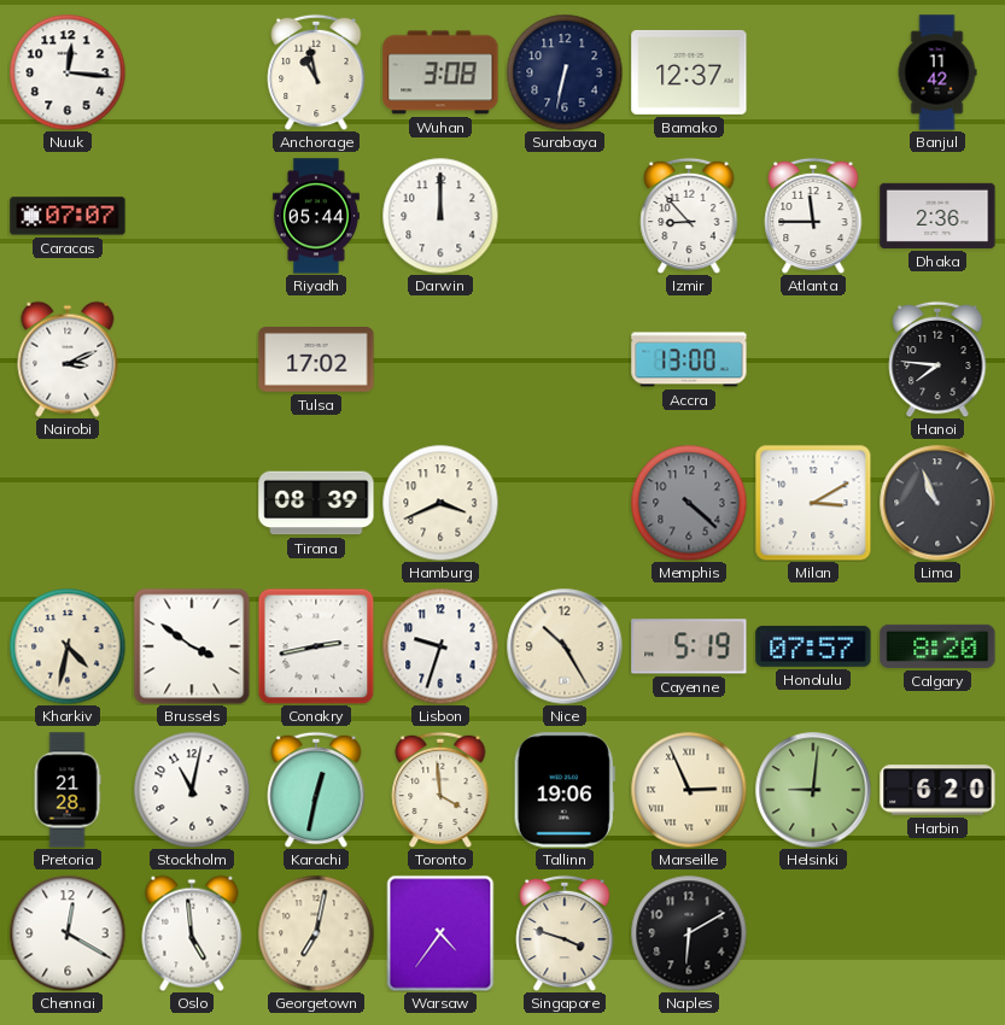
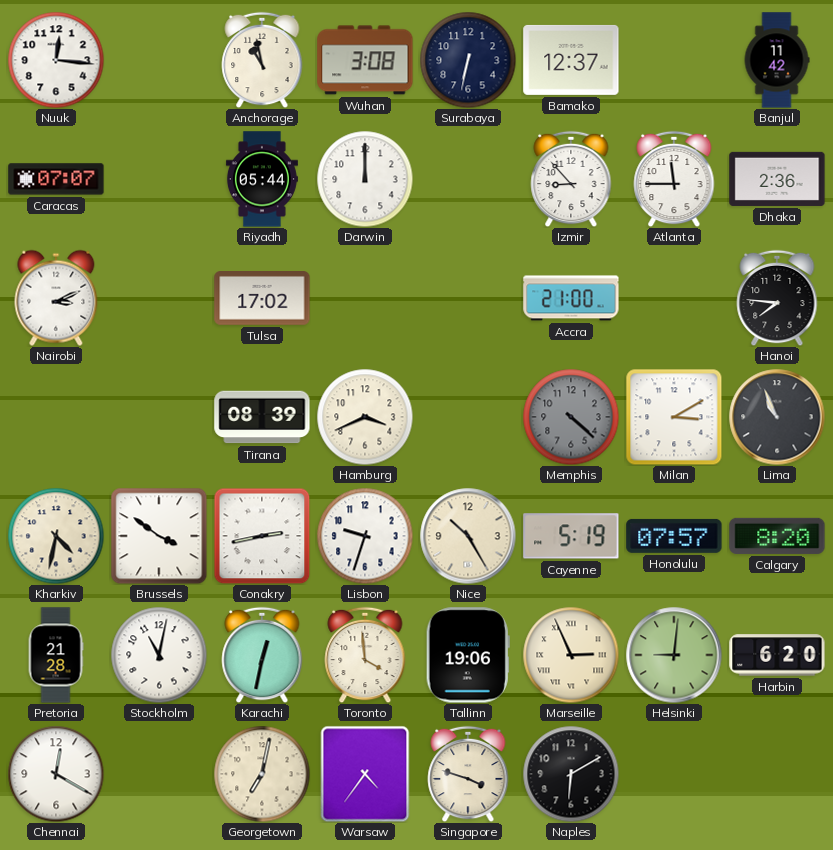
Accra: 13:00 -> 21:00
Oslo: 4:59 -> none
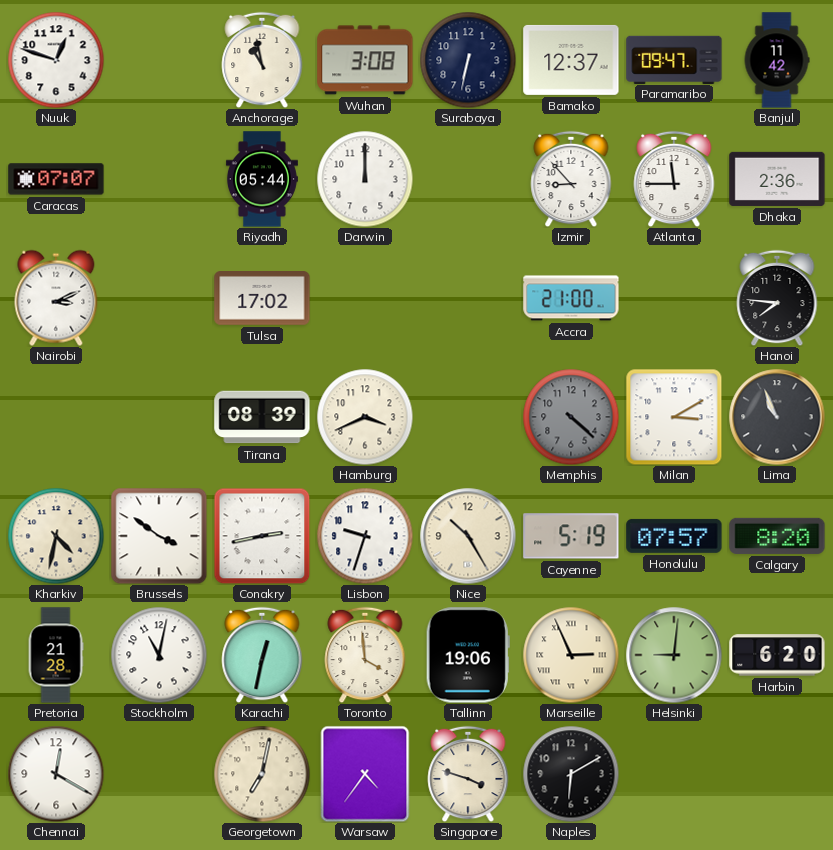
Nuuk: 12:16 -> 12:48
Paramaribo: none -> 09:47
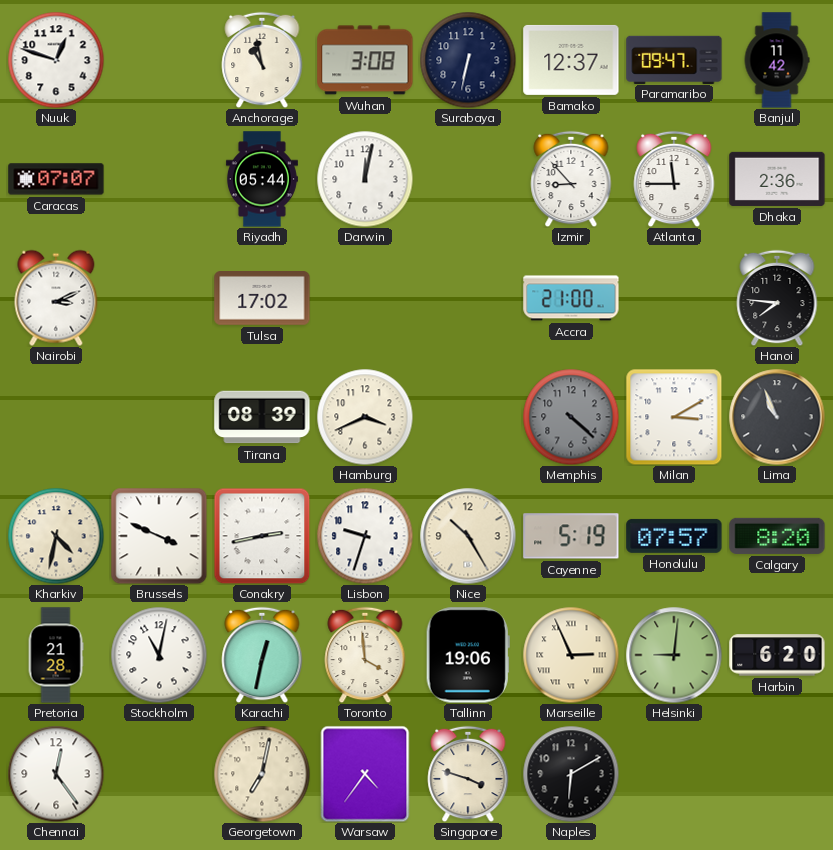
Darwin: 12:00 -> 12:02
Brussels: 3:51 -> 3:49
Chennai: 12:20 -> 12:24
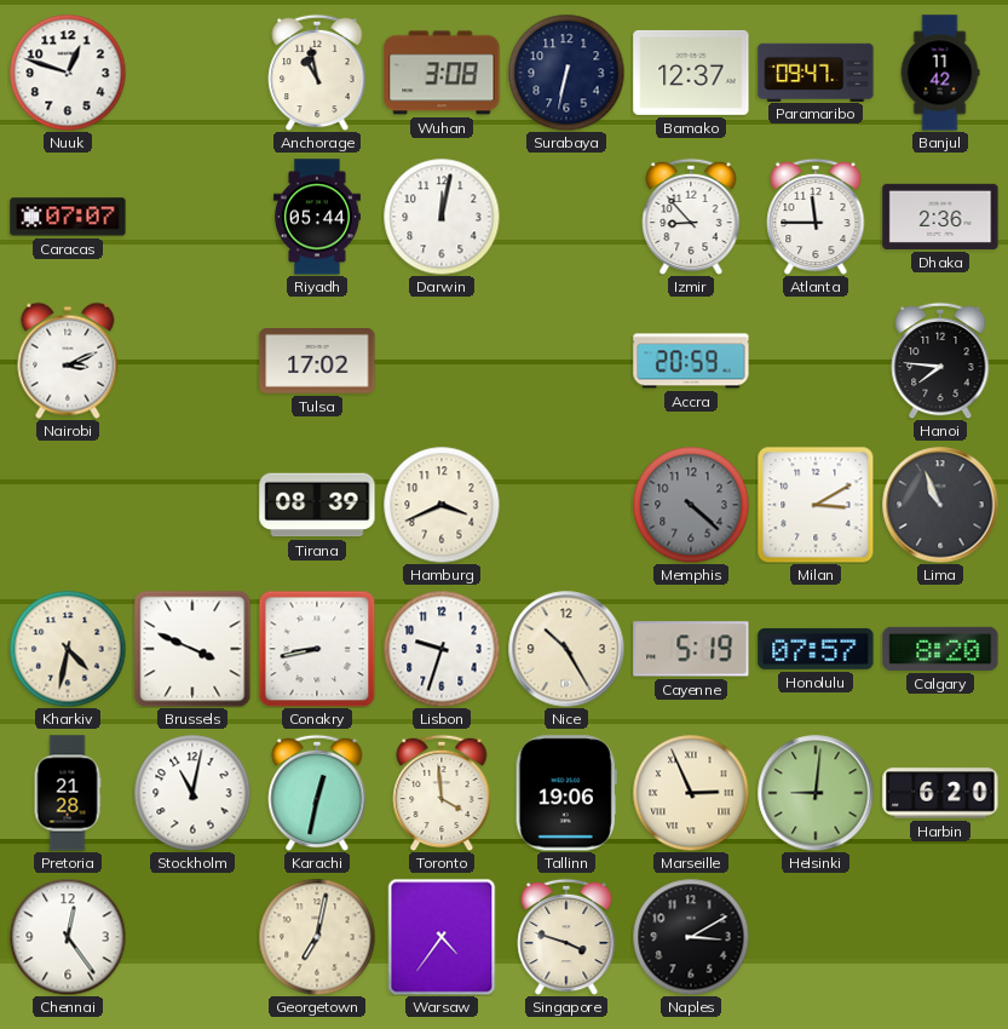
Accra: 21:00 -> 20:59
Conakry: 2:43 -> 8:43
Naples: 6:10 -> 3:10
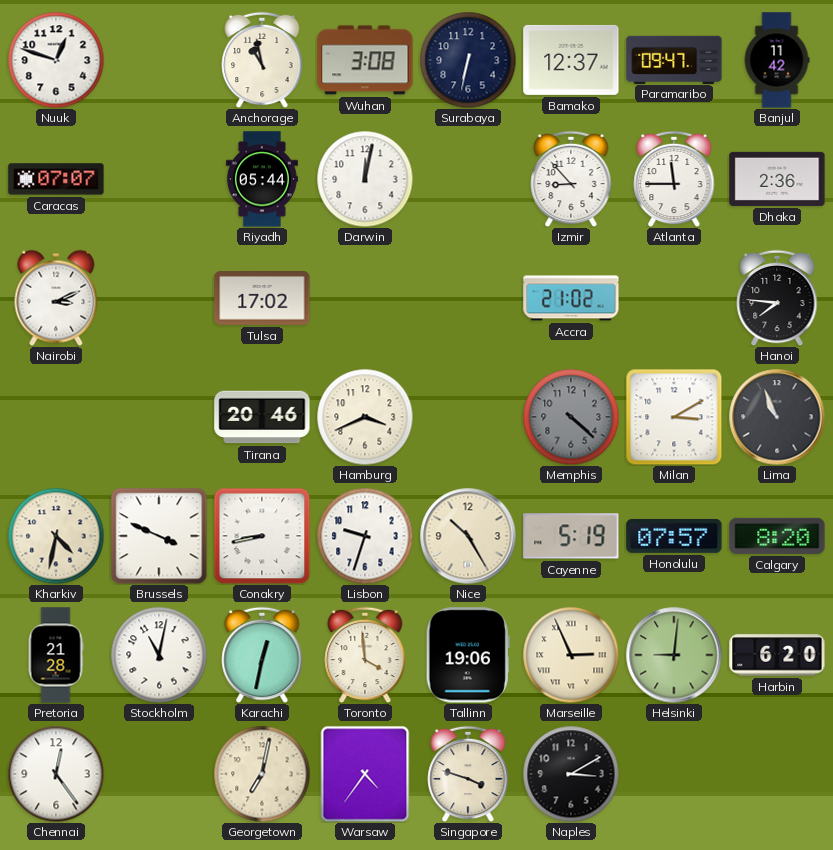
Accra: 20:59 -> 21:02
Tirana: 08:39 -> 20:46
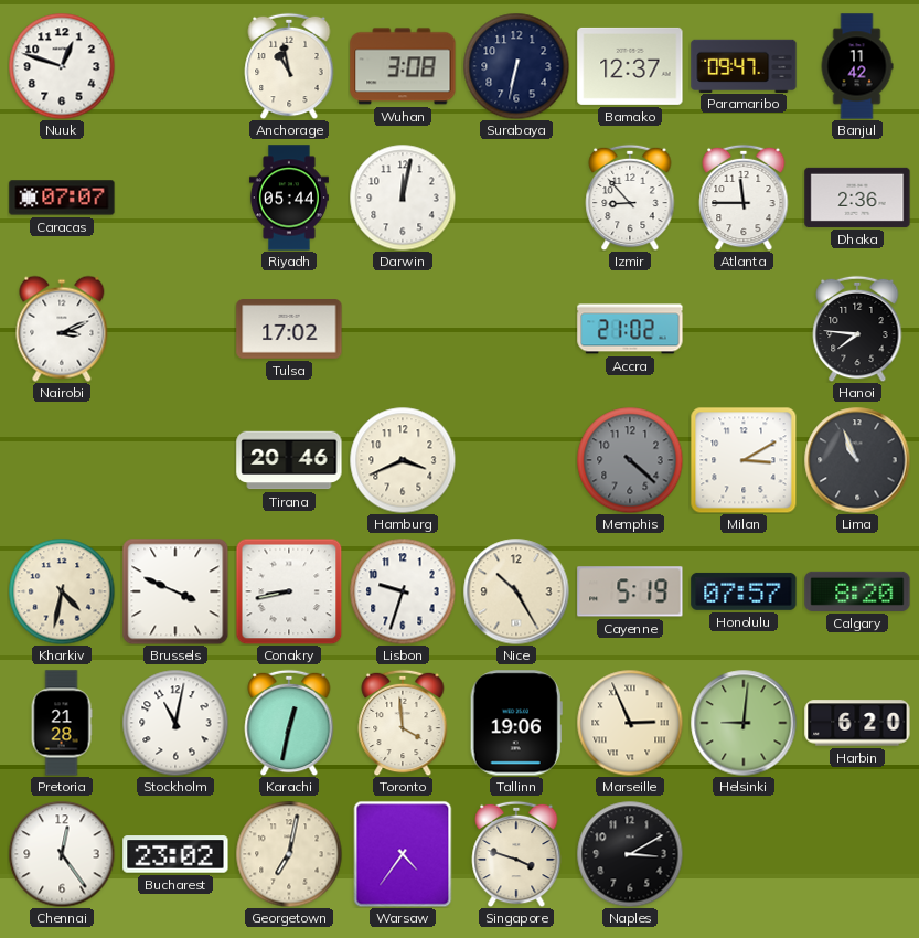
Bucharest: none -> 23:02
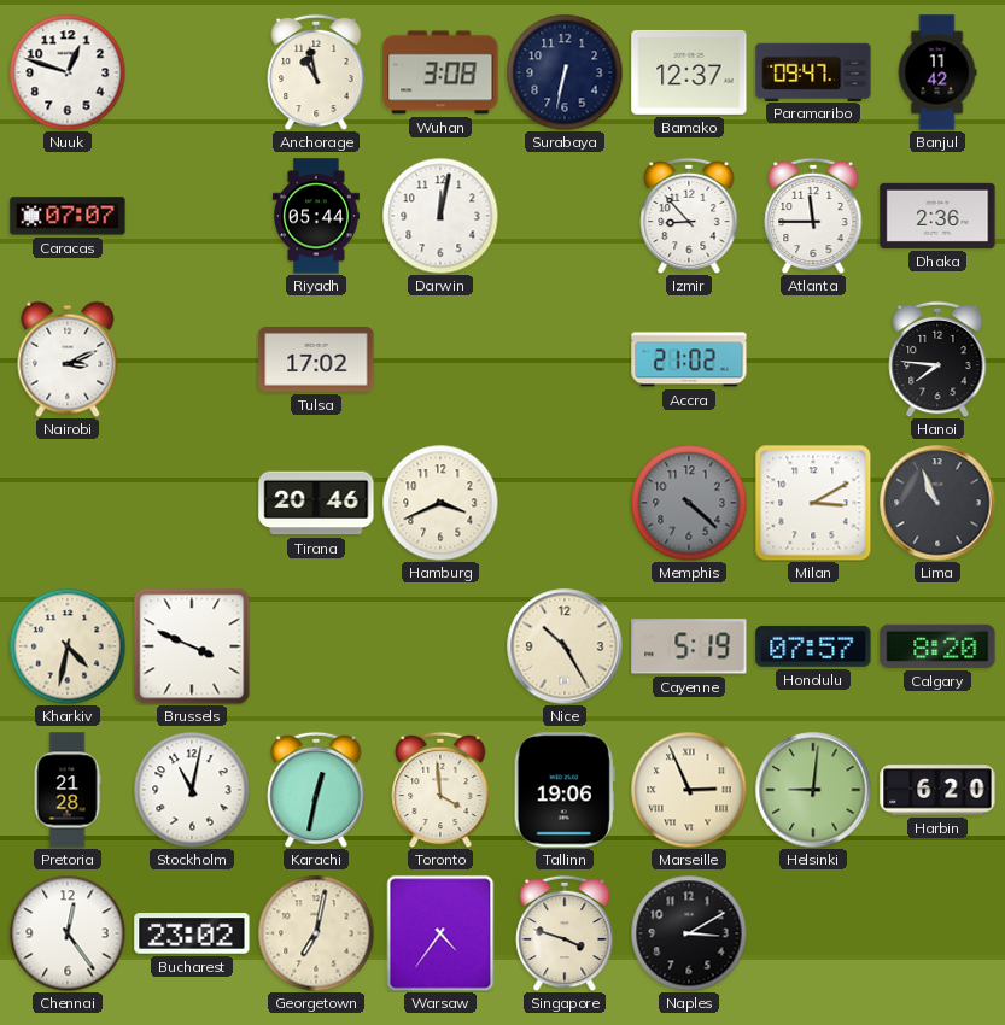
Conakry: 8:43 -> none
Lisbon: 9:33 -> none
